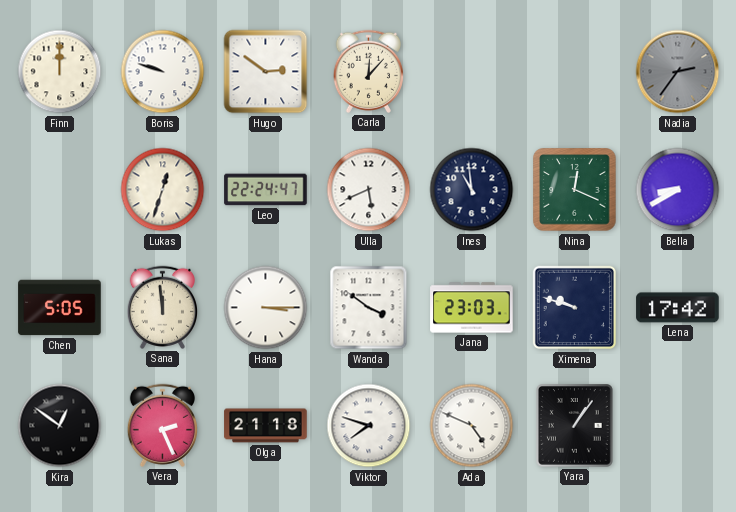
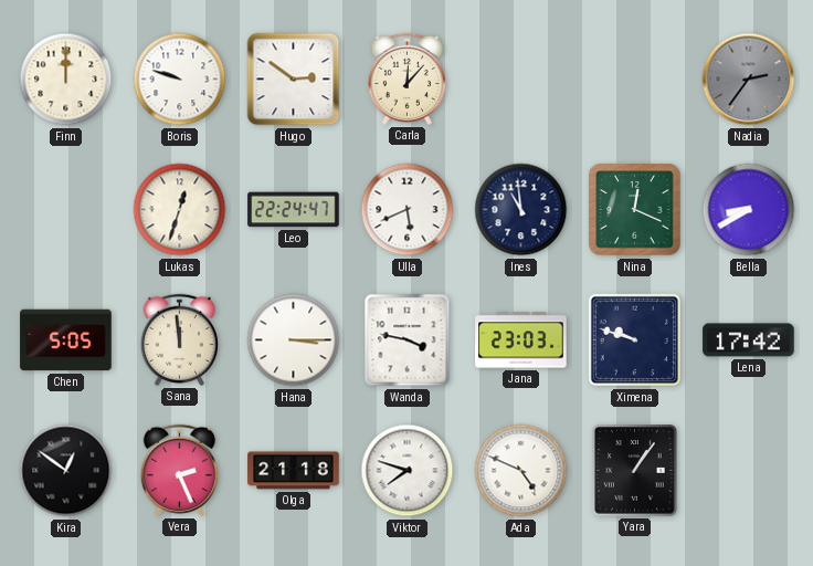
Wanda: 3:51 -> 3:47
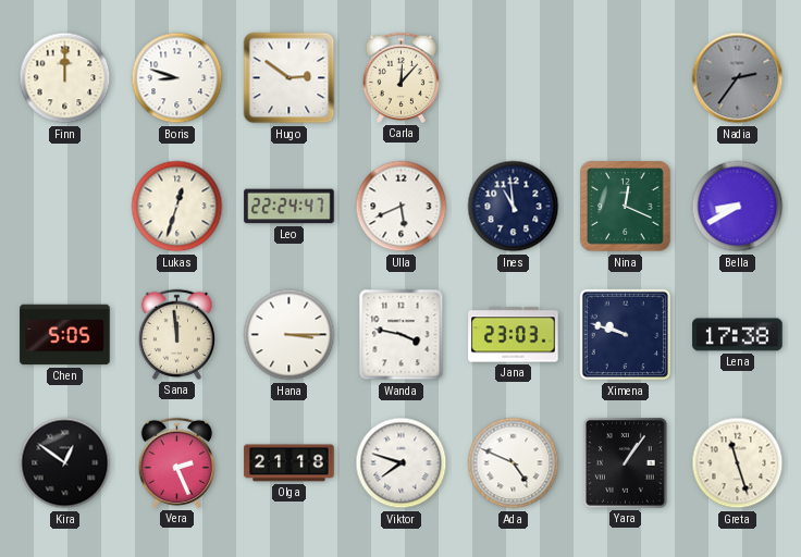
Boris: 9:48 -> 8:48
Lena: 17:42 -> 17:38
Greta: none -> 11:27
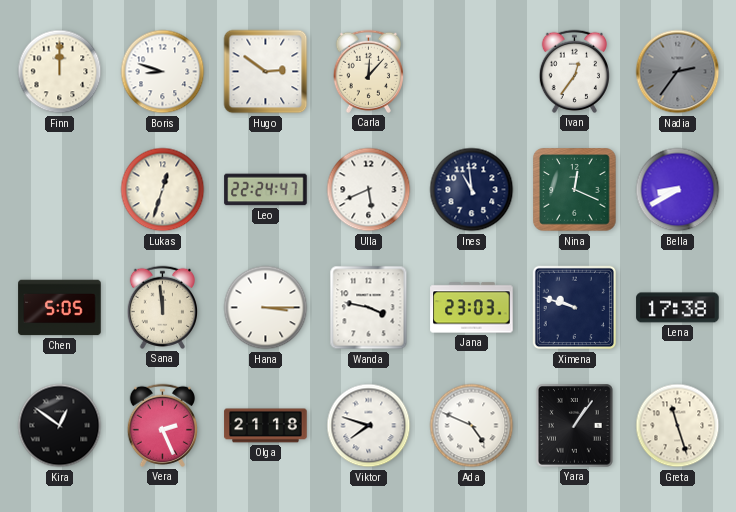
Ivan: none -> 12:36
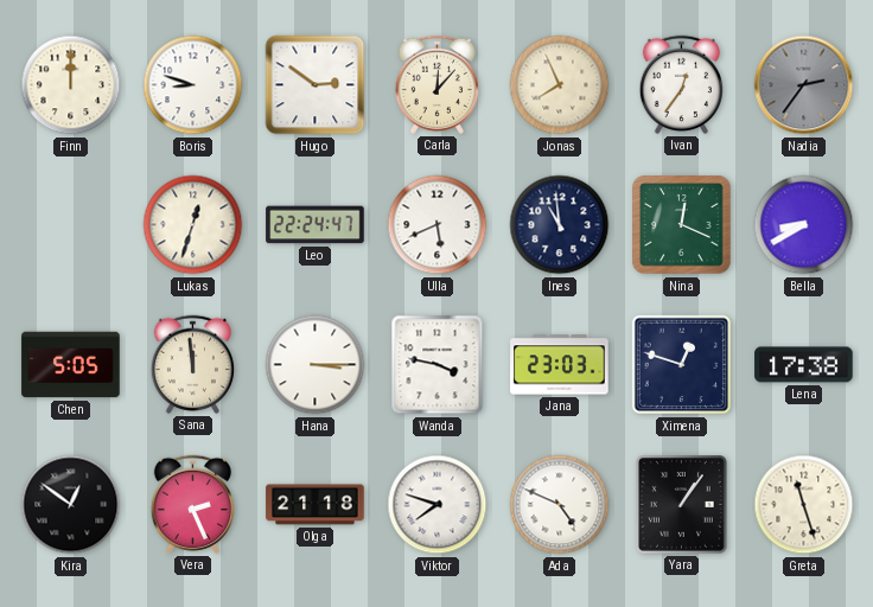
Jonas: none -> 7:56
Ximena: 9:48 -> 12:48
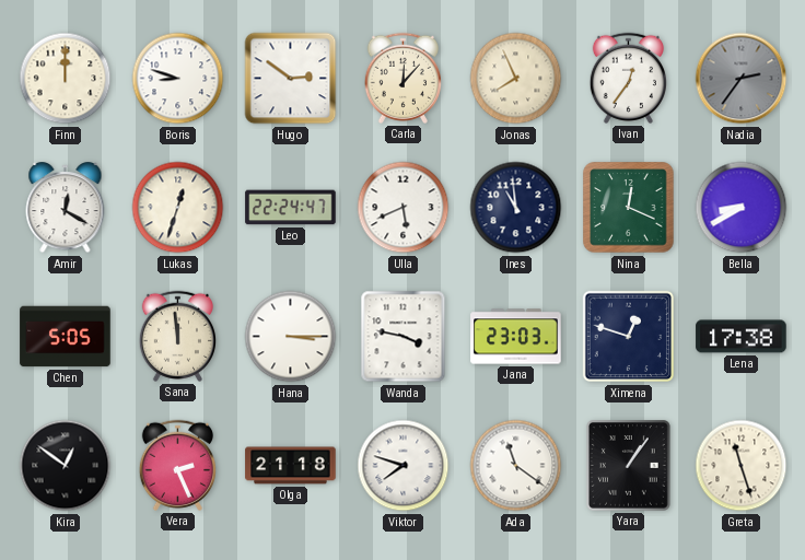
Amir: none -> 12:20
Ada: 4:49 -> 11:21
